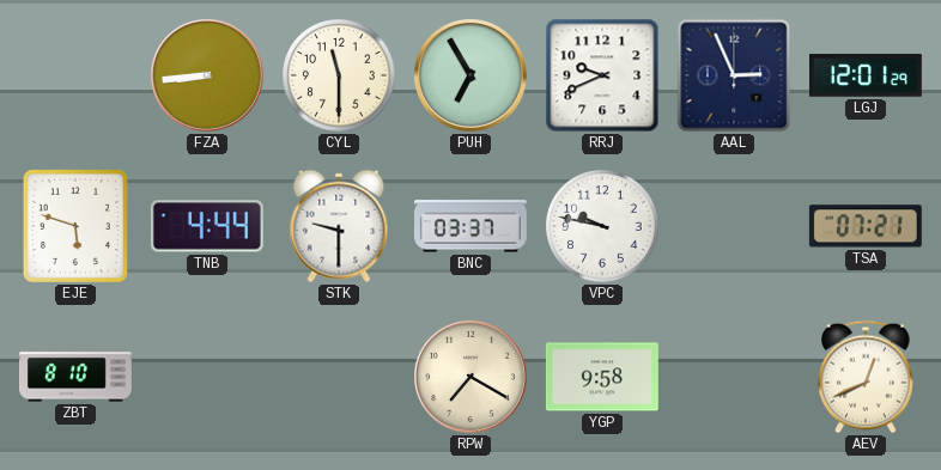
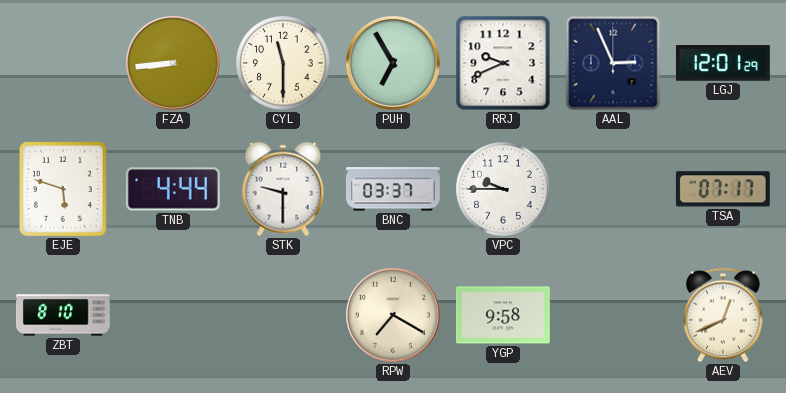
VPC: 9:47 -> 9:45
TSA: 07:21 -> 07:17
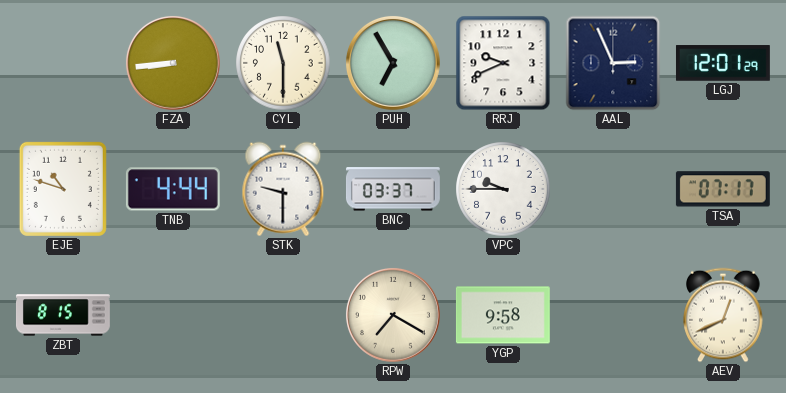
EJE: 5:48 -> 10:48
ZBT: 8:10 -> 8:15
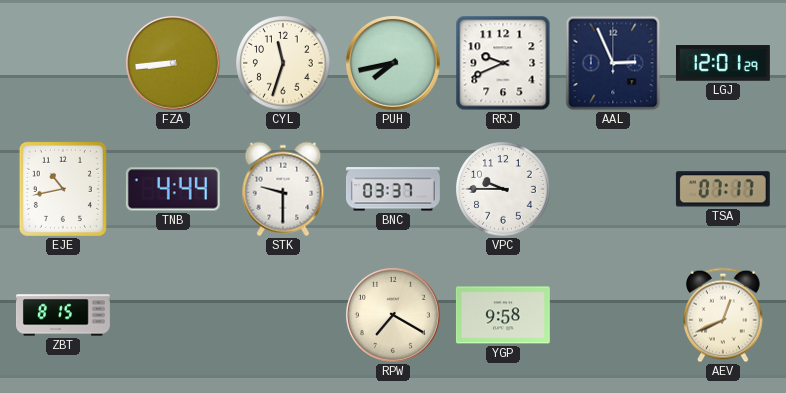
CYL: 11:30 -> 11:33
PUH: 6:55 -> 7:43
EJE: 10:48 -> 10:43
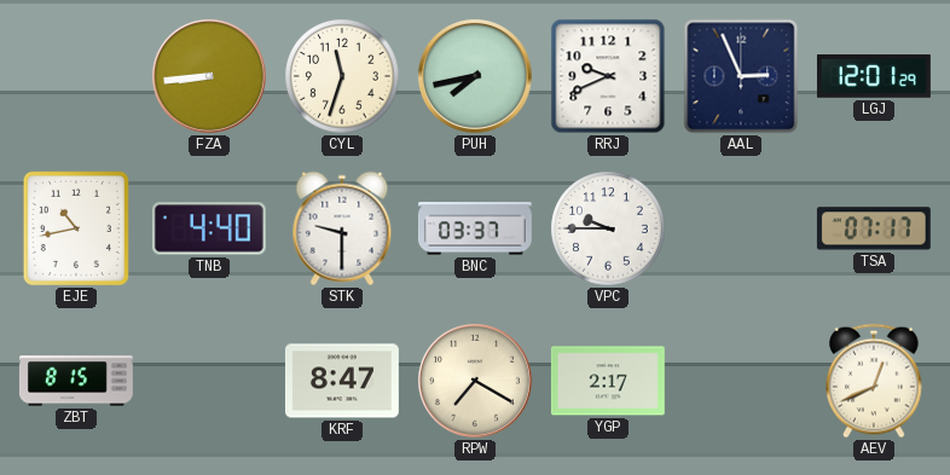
TNB: 4:44 -> 4:40
KRF: none -> 8:47
YGP: 9:58 -> 2:17
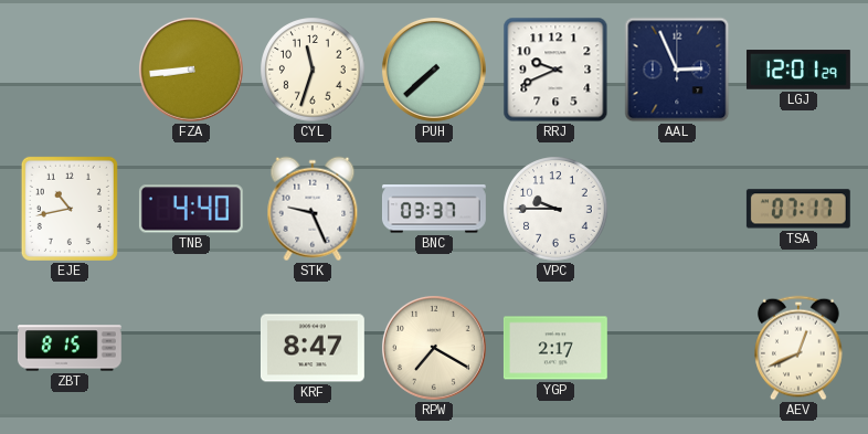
PUH: 7:43 -> 7:38
STK: 9:30 -> 9:26
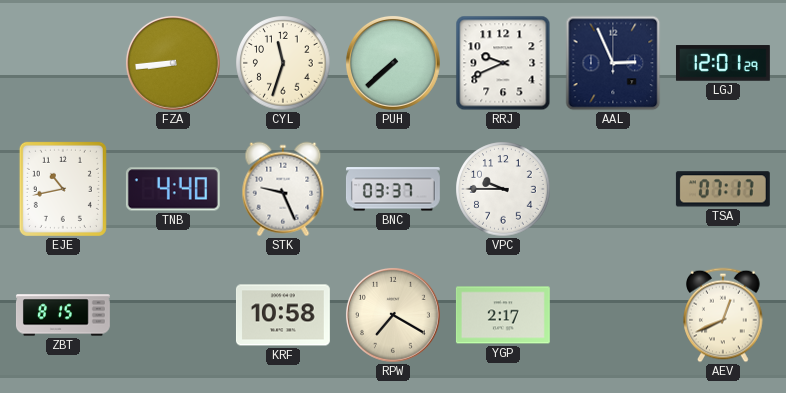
KRF: 8:47 -> 10:58
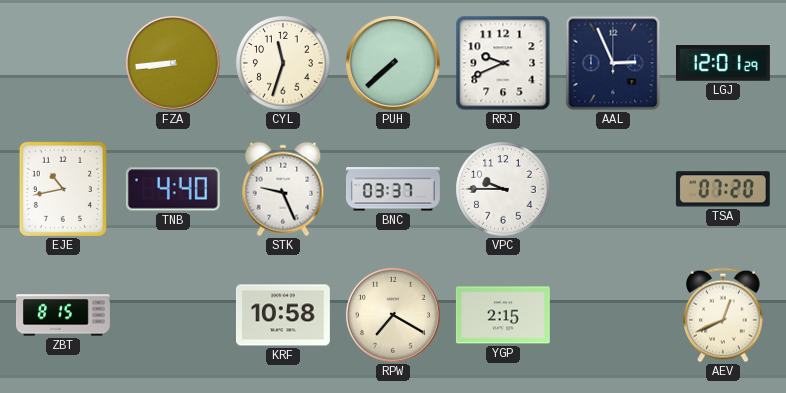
TSA: 07:17 -> 07:20
YGP: 2:17 -> 2:15
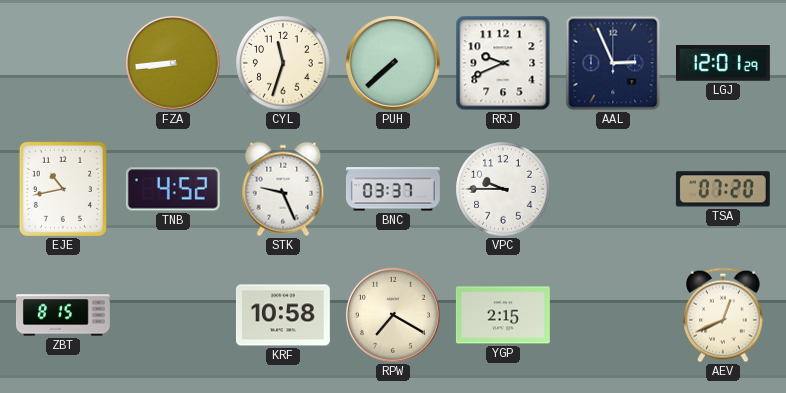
TNB: 4:40 -> 4:52
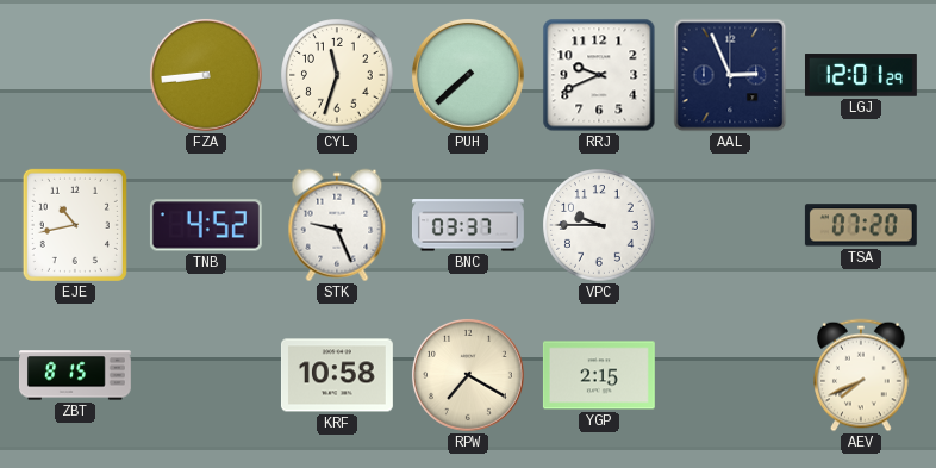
AEV: 12:41 -> 7:41
